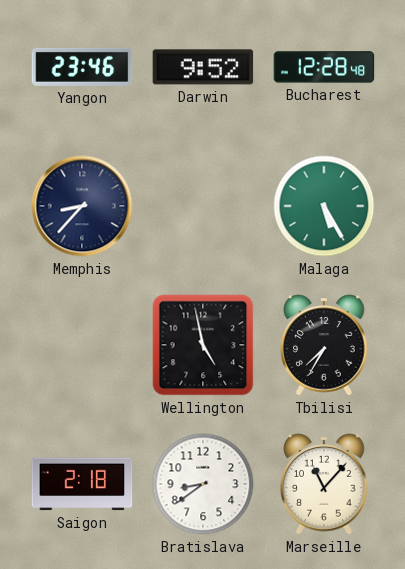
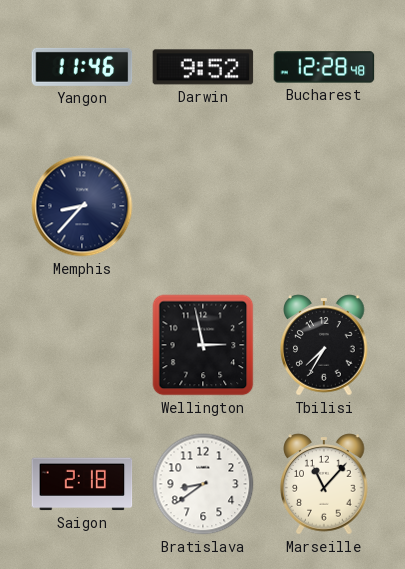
Yangon: 23:46 -> 11:46
Malaga: 5:25 -> none
Wellington: 4:58 -> 2:58
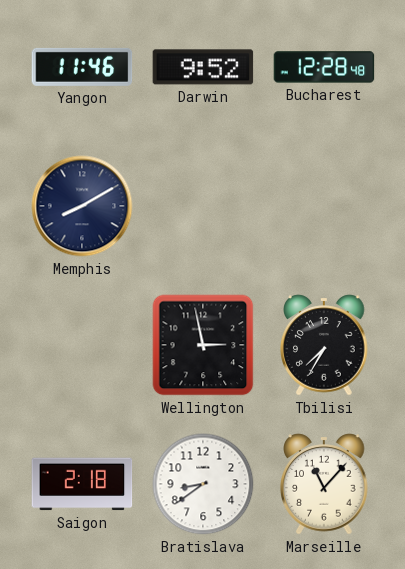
Memphis: 8:37 -> 8:10
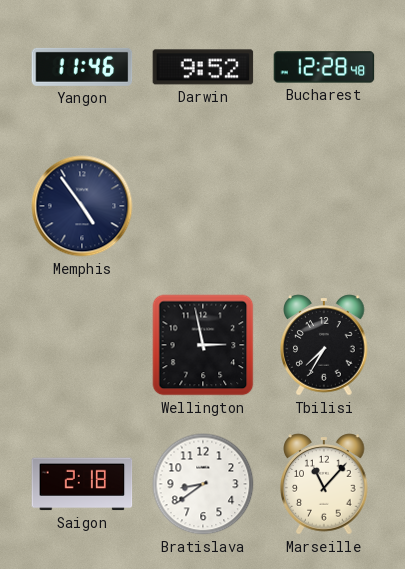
Memphis: 8:10 -> 4:54
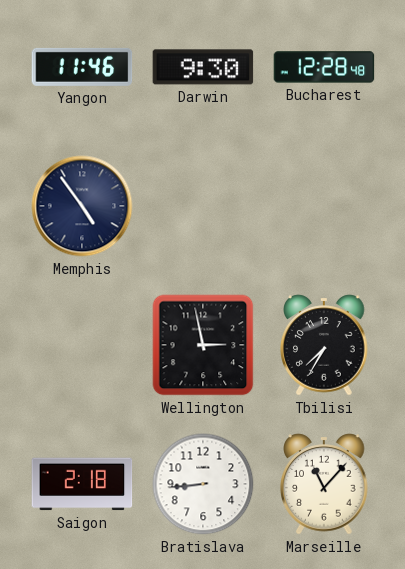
Darwin: 9:52 -> 9:30
Bratislava: 8:39 -> 8:44
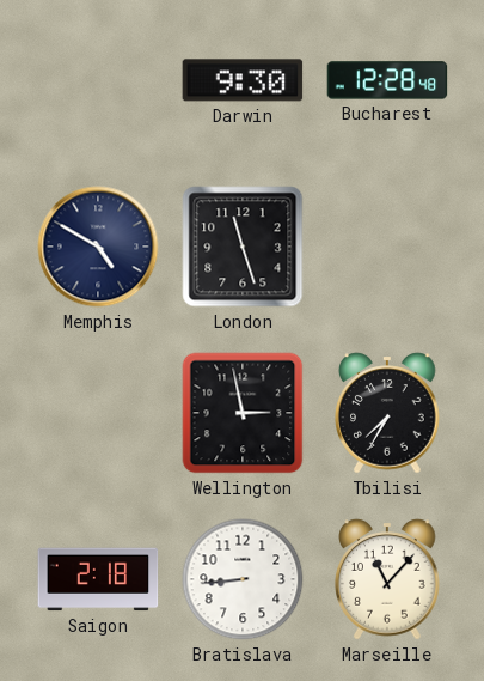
Yangon: 11:46 -> none
Memphis: 4:54 -> 4:50
London: none -> 11:27
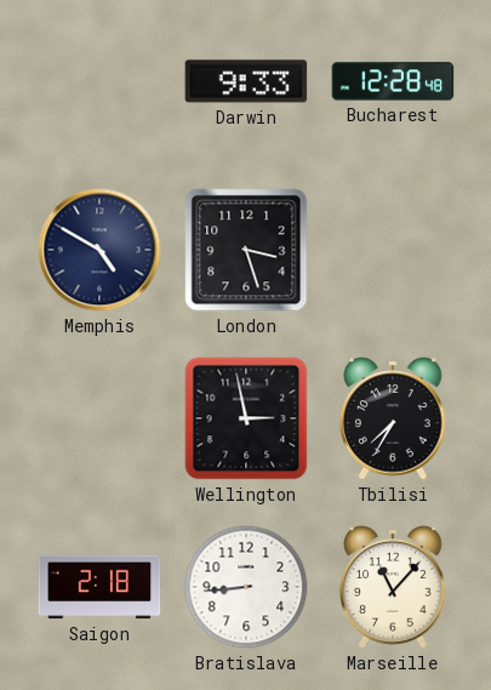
Darwin: 9:30 -> 9:33
London: 11:27 -> 3:27
